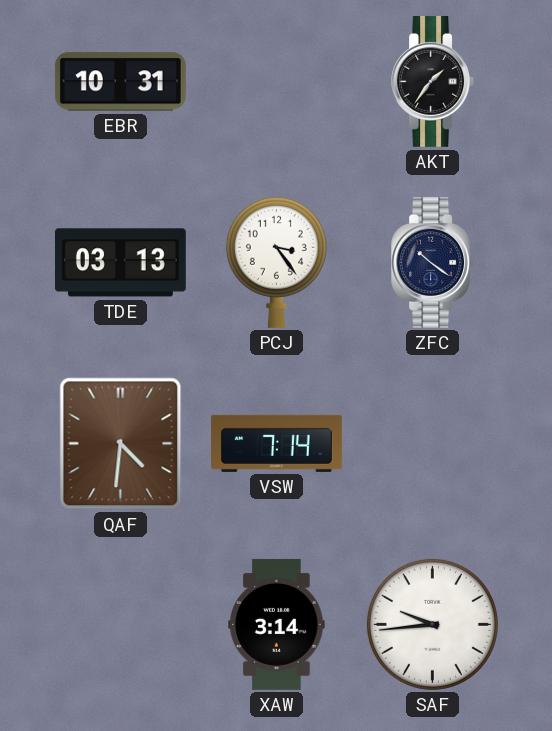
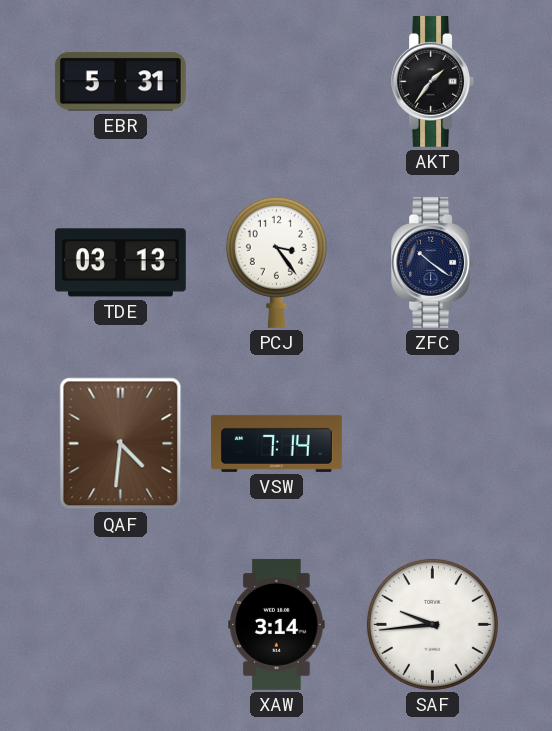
EBR: 10:31 -> 5:31
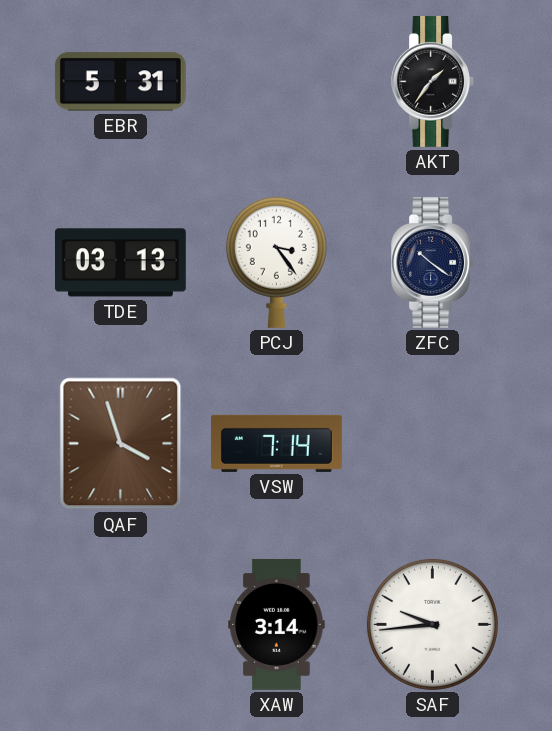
QAF: 4:31 -> 3:57
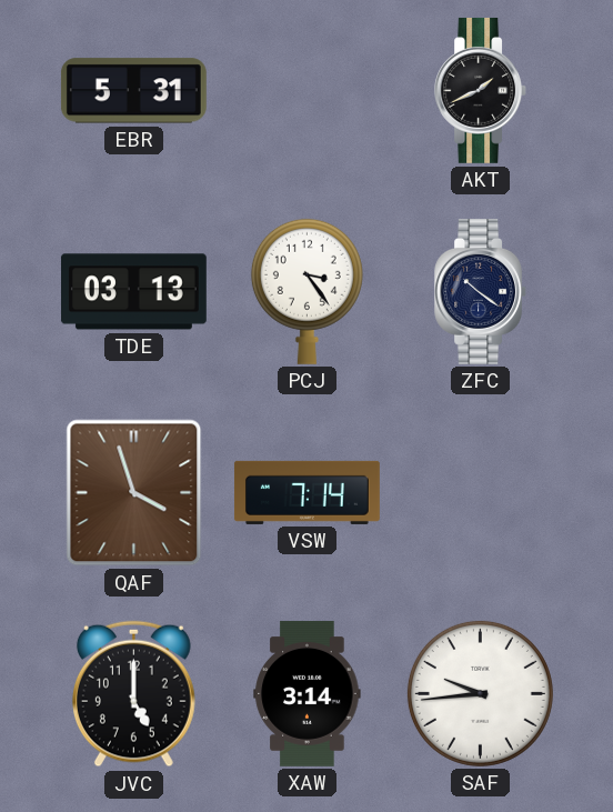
AKT: 1:36 -> 1:41
JVC: none -> 5:00
